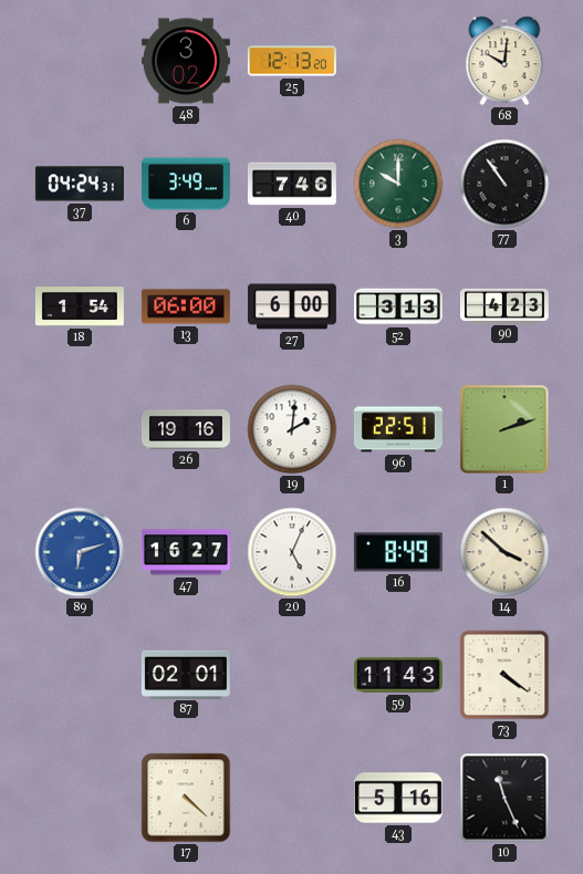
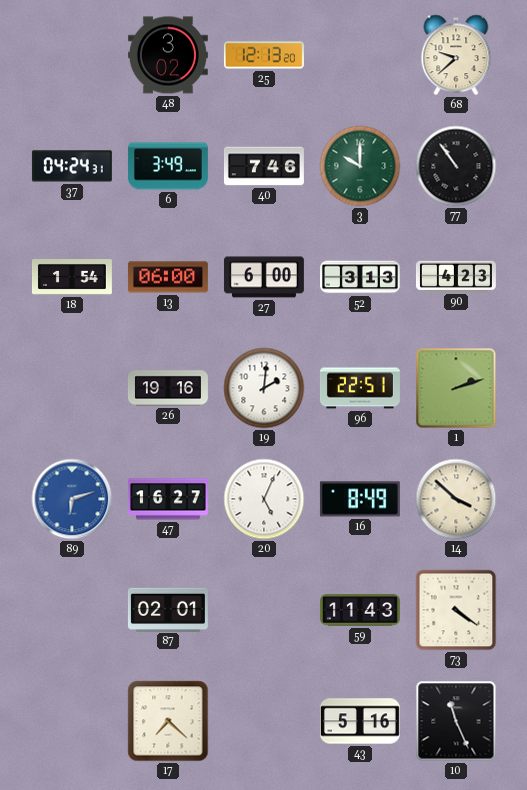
68: 10:01 -> 9:38
17: 4:22 -> 7:22
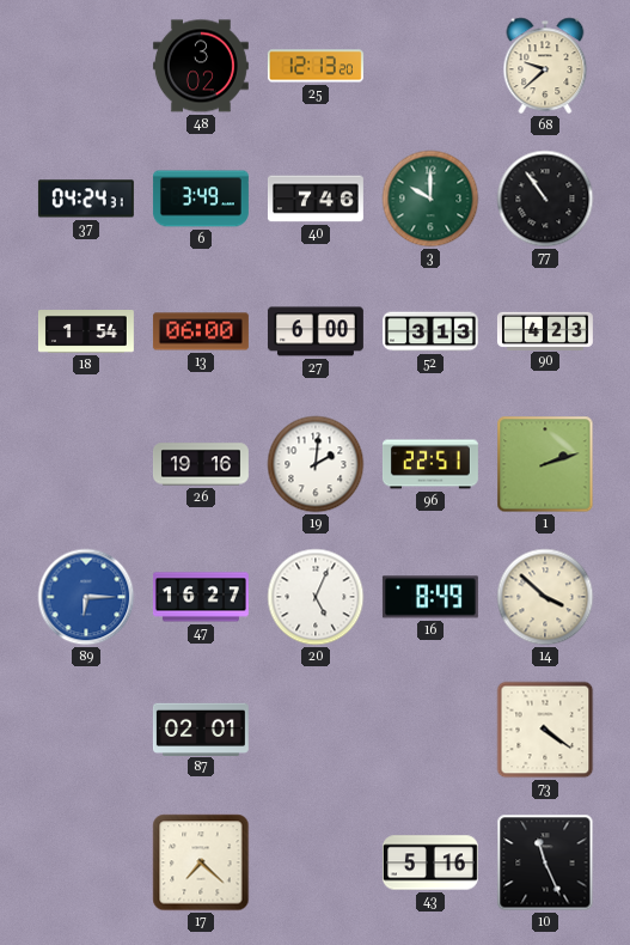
89: 6:12 -> 6:15
59: 11:43 -> none
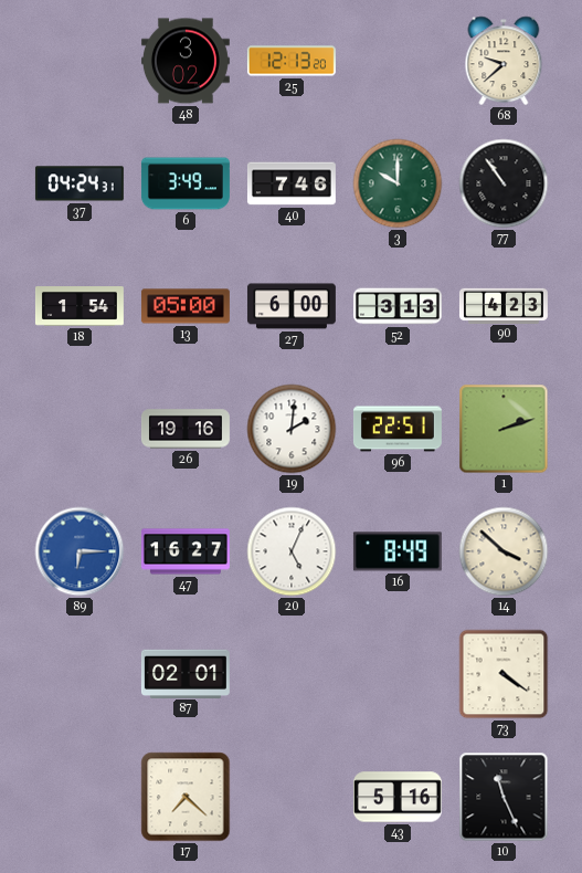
13: 06:00 -> 05:00
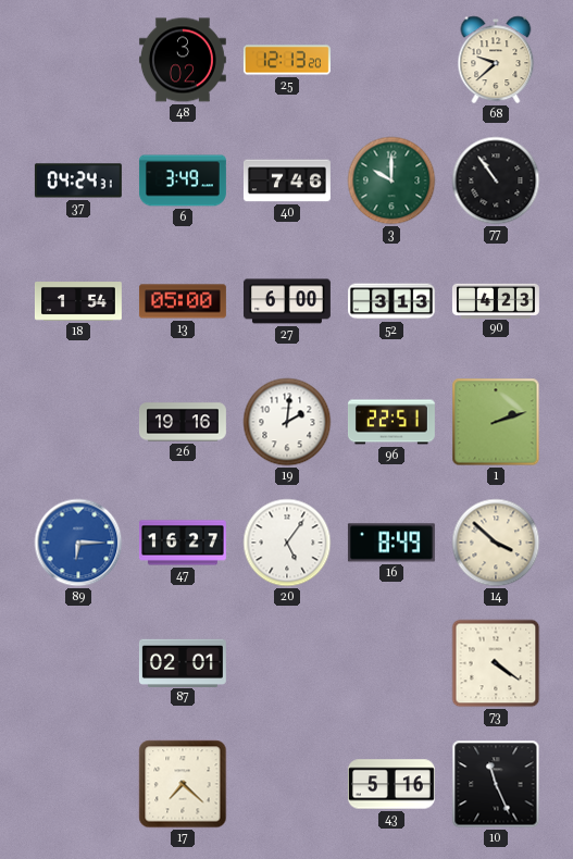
20: 5:04 -> 5:06
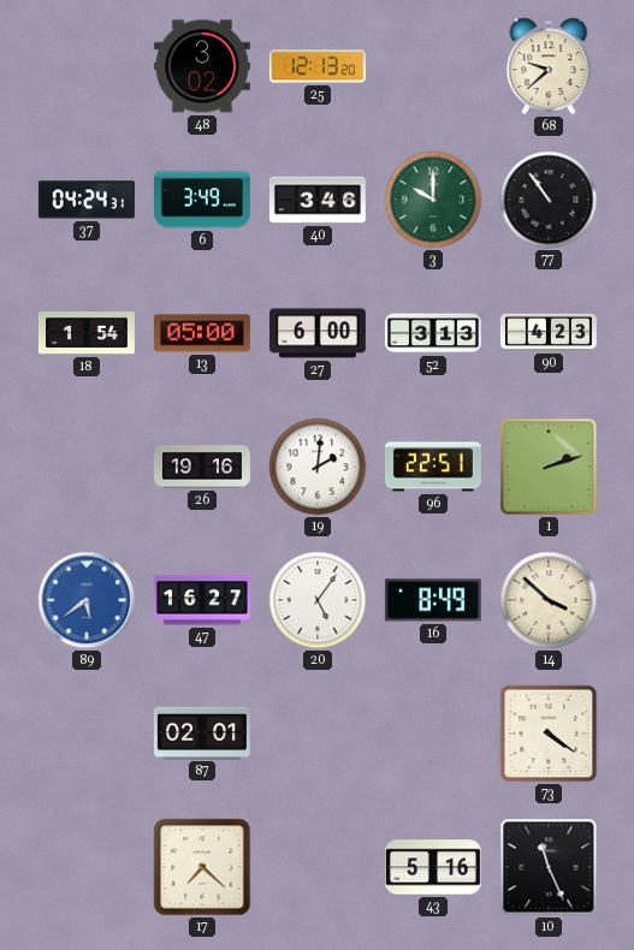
40: 7:46 -> 3:46
89: 6:15 -> 5:39
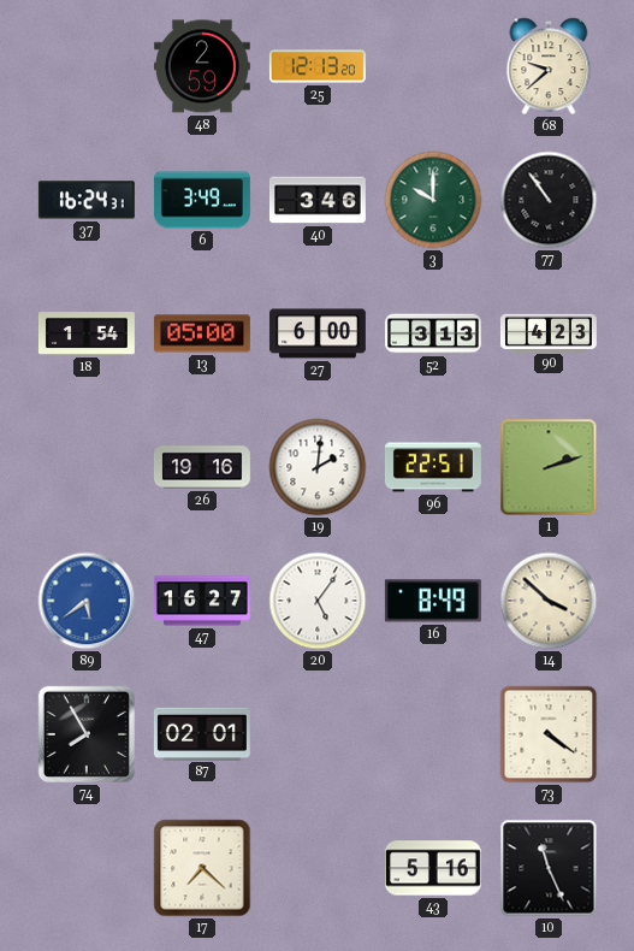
48: 3:02 -> 2:59
37: 04:24 -> 16:24
74: none -> 7:55
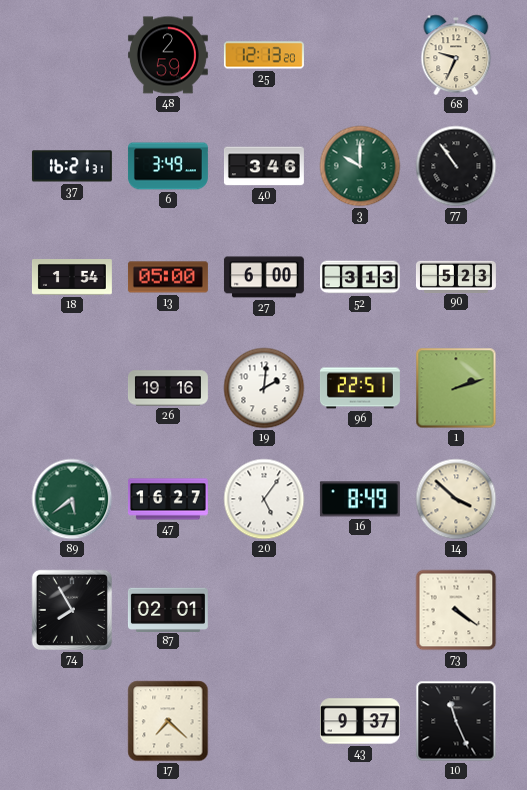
68: 9:38 -> 9:34
37: 16:24 -> 16:21
90: 4:23 -> 5:23
89 dial: blue -> green
43: 5:16 -> 9:37
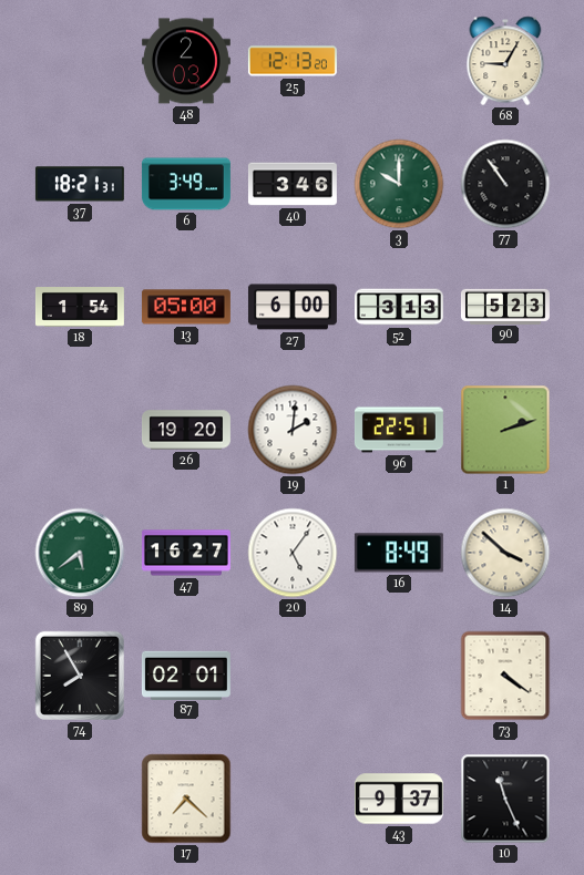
48: 2:59 -> 2:03
68: 9:34 -> 9:05
37: 16:21 -> 18:21
26: 19:16 -> 19:20
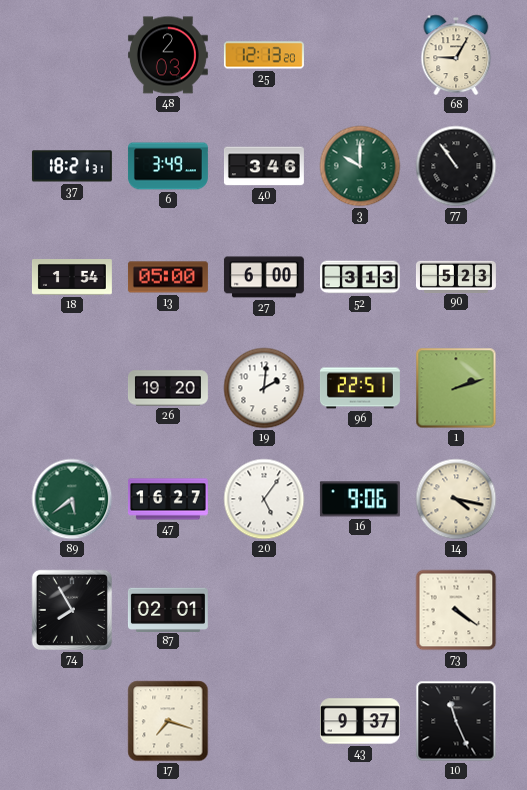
16: 8:49 -> 9:06
14: 3:52 -> 4:17
17: 7:22 -> 7:18
